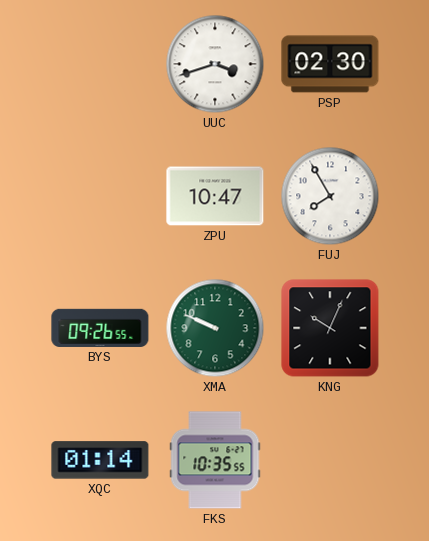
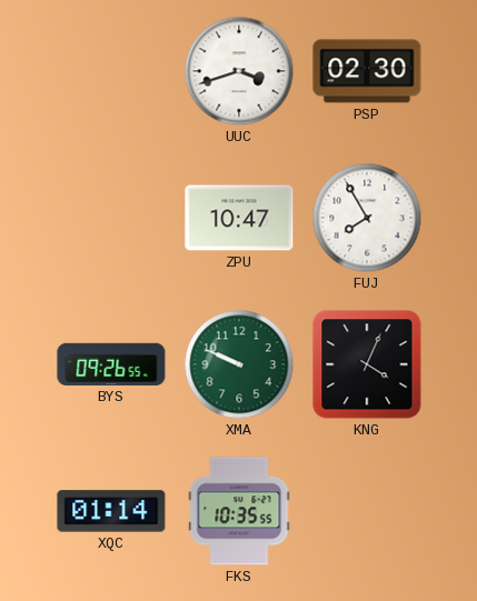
KNG: 10:04 -> 4:04
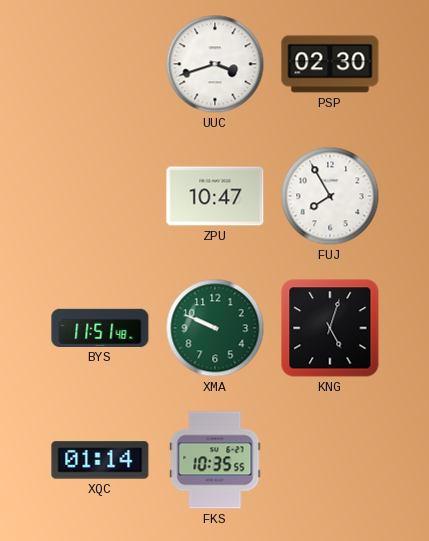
BYS: 09:26 -> 11:51
KNG: 4:04 -> 5:03
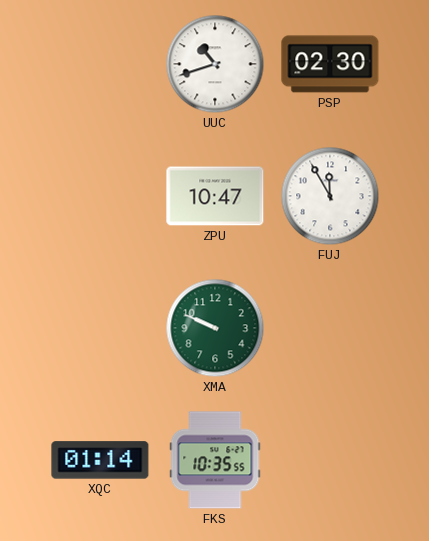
UUC: 3:42 -> 10:42
FUJ: 7:55 -> 11:55
BYS: 11:51 -> none
KNG: 5:03 -> none
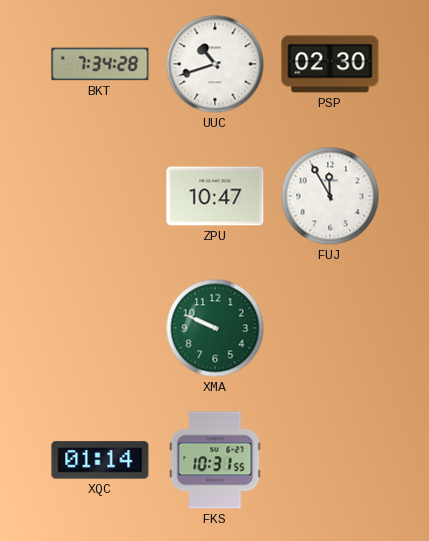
BKT: none -> 7:34
FKS: 10:35 -> 10:31
